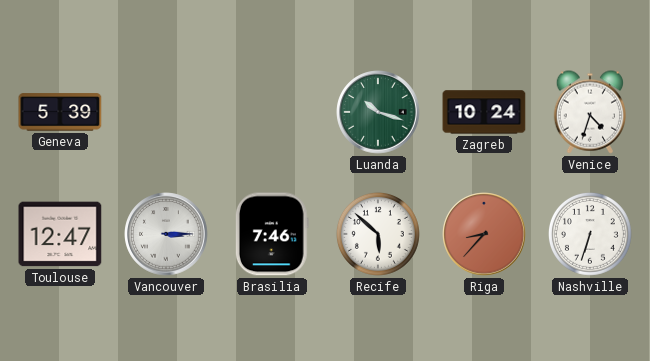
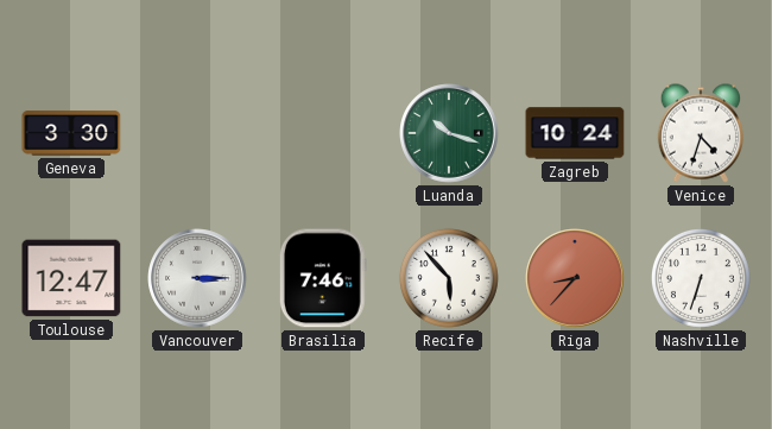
Geneva: 5:39 -> 3:30
Recife: 5:52 -> 5:53
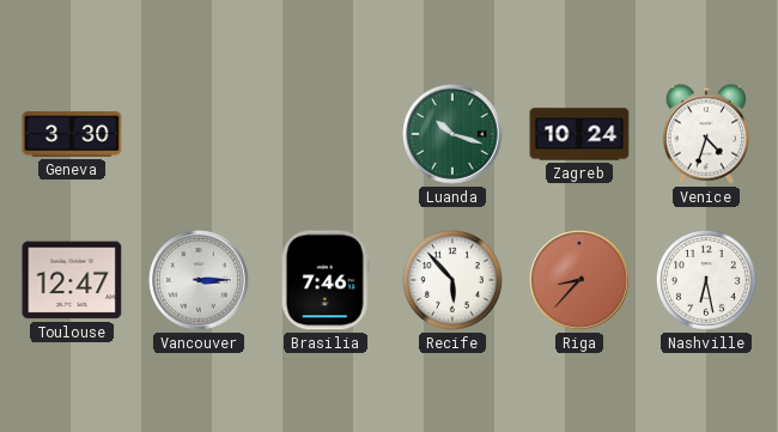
Nashville: 6:33 -> 6:28
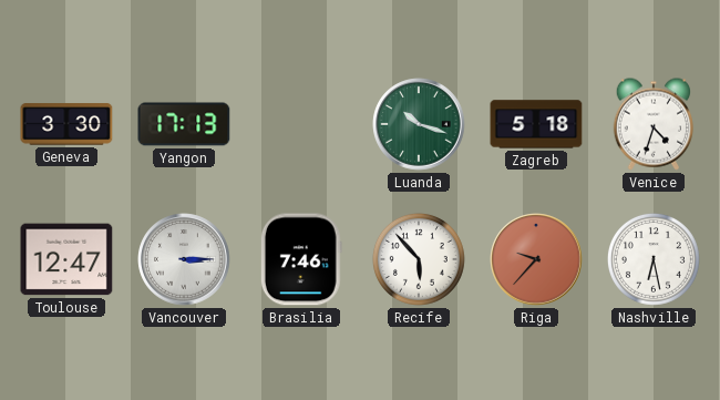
Yangon: none -> 17:13
Zagreb: 10:24 -> 5:18
Riga: 8:37 -> 9:37
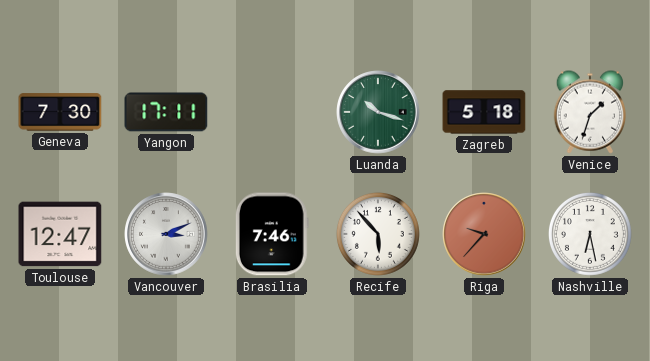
Geneva: 3:30 -> 7:30
Yangon: 17:13 -> 17:11
Venice: 4:33 -> 1:33
Vancouver: 3:15 -> 3:11
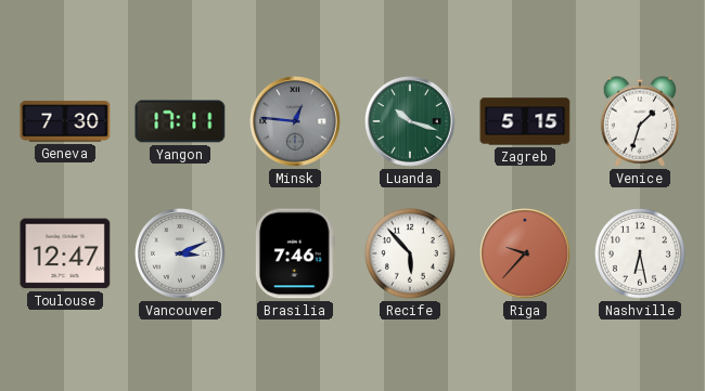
Minsk: none -> 12:46
Zagreb: 5:18 -> 5:15
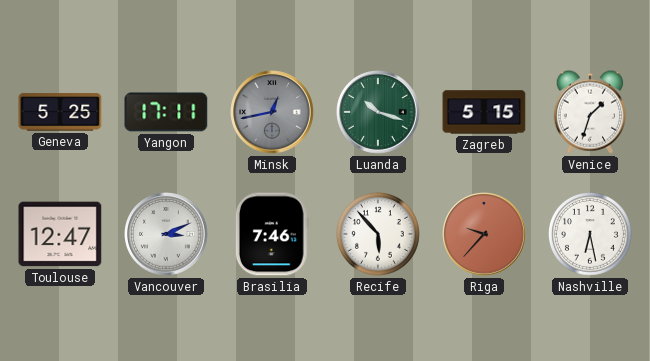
Geneva: 7:30 -> 5:25
Minsk: 12:46 -> 12:43
